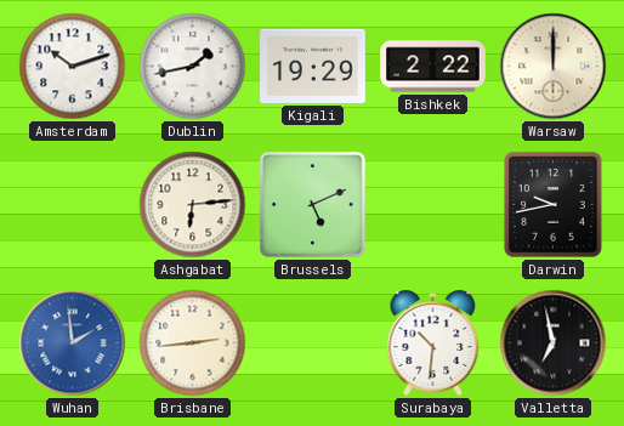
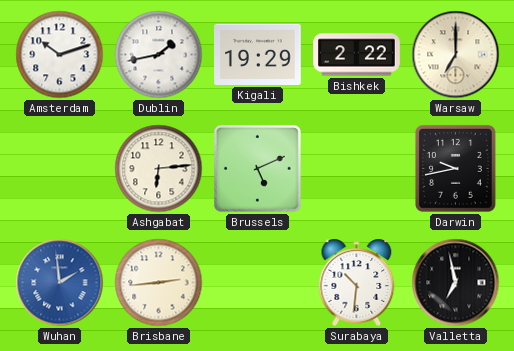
Warsaw: 12:00 -> 7:00
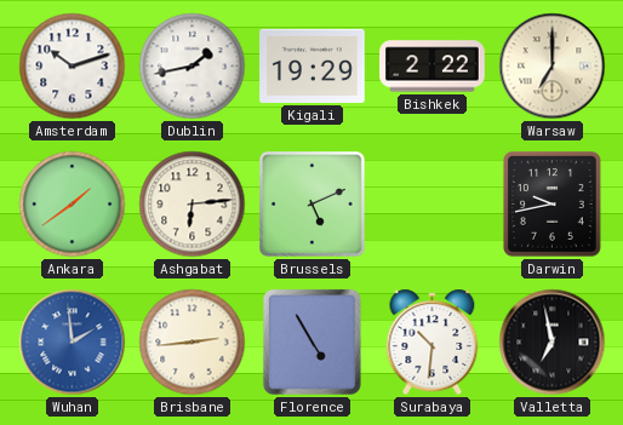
Ankara: none -> 1:39
Florence: none -> 4:55
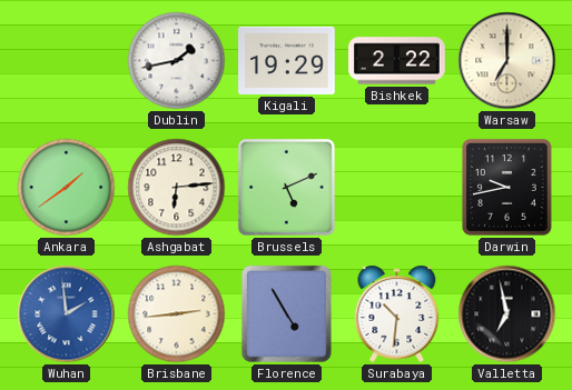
Amsterdam: 10:12 -> none
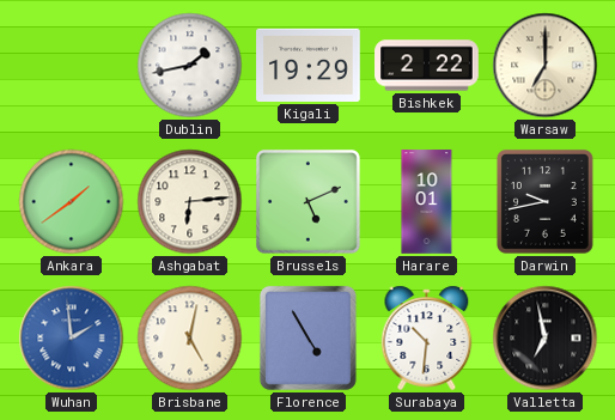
Harare: none -> 10:01
Brisbane: 2:44 -> 5:02
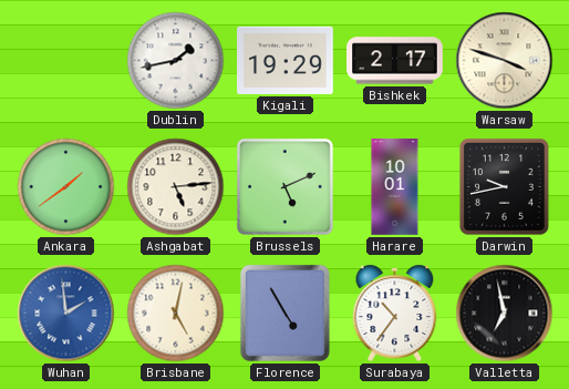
Bishkek: 2:22 -> 2:17
Warsaw: 7:00 -> 3:48
Ashgabat: 6:14 -> 5:14
Surabaya: 10:31 -> 10:36
